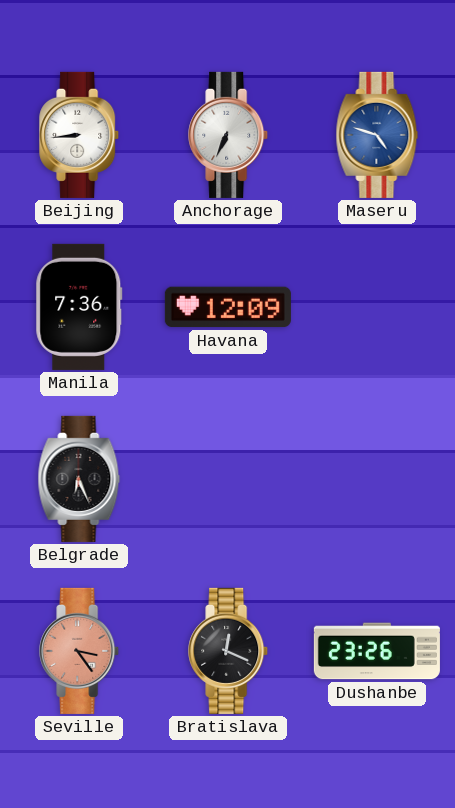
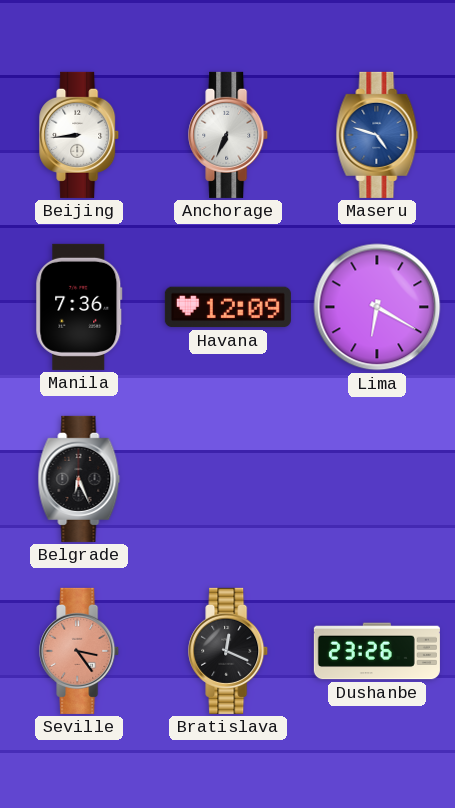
Lima: none -> 6:20
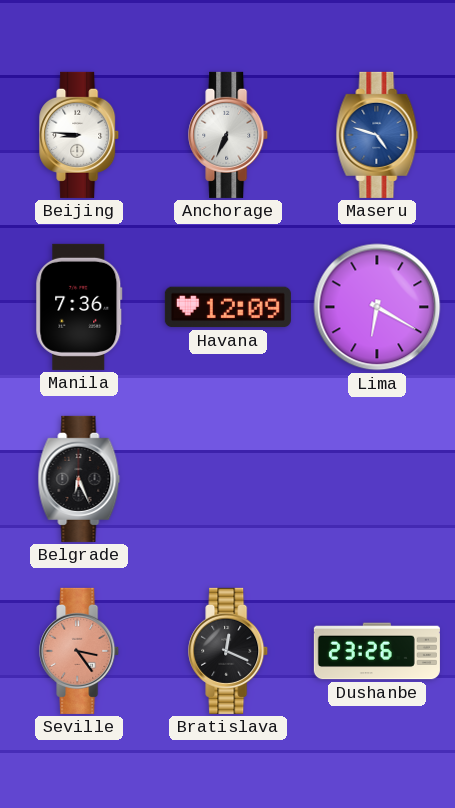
Beijing: 8:44 -> 8:46
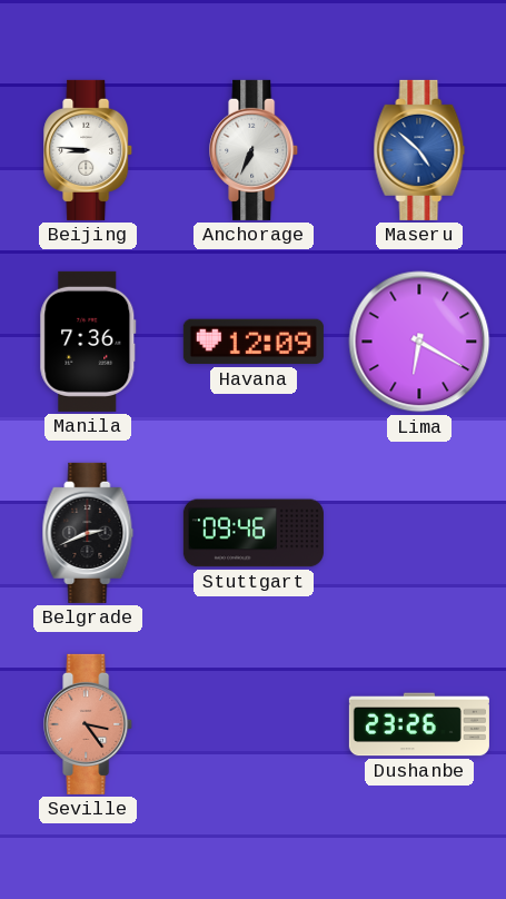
Maseru: 4:48 -> 4:52
Belgrade: 6:26 -> 2:41
Stuttgart: none -> 09:46
Bratislava: 12:19 -> none
